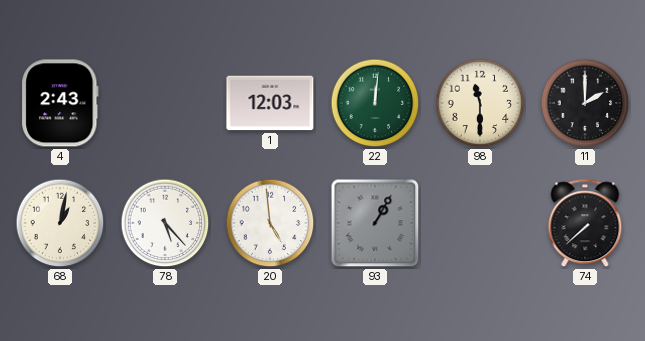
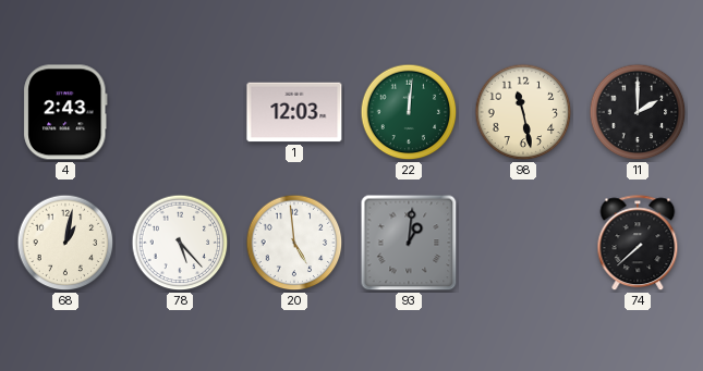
98: 11:30 -> 11:28
93: 1:05 -> 1:01
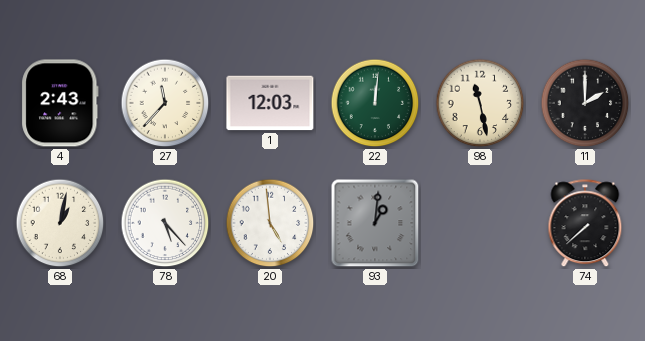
27: none -> 11:37
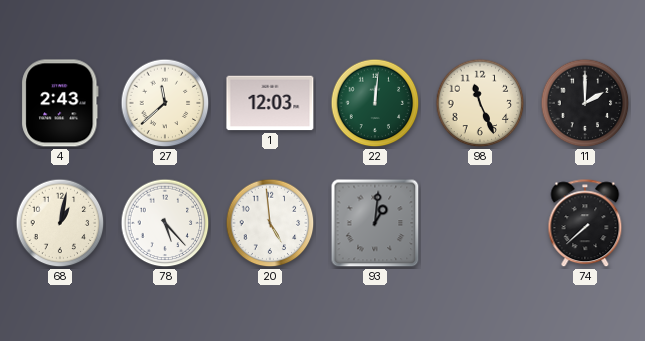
27: 11:37 -> 11:38
98: 11:28 -> 11:26
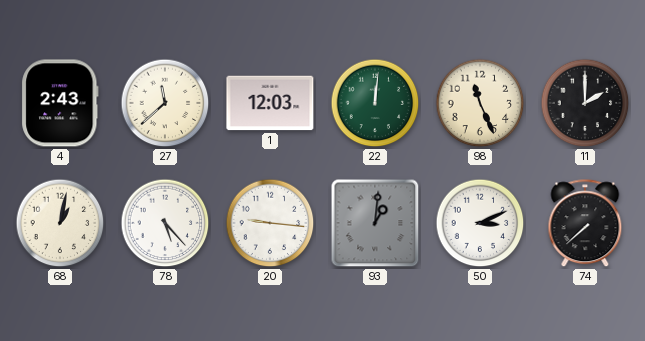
20: 4:59 -> 9:16
50: none -> 3:11
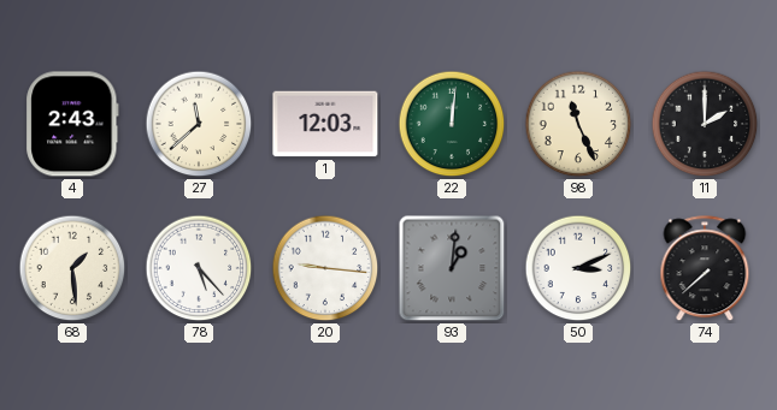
68: 1:02 -> 1:29
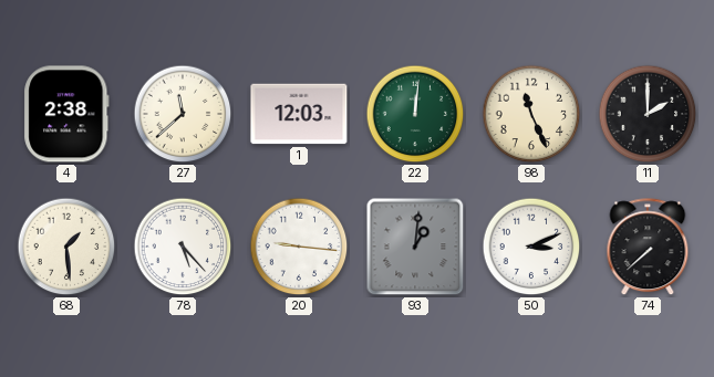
4: 2:43 -> 2:38
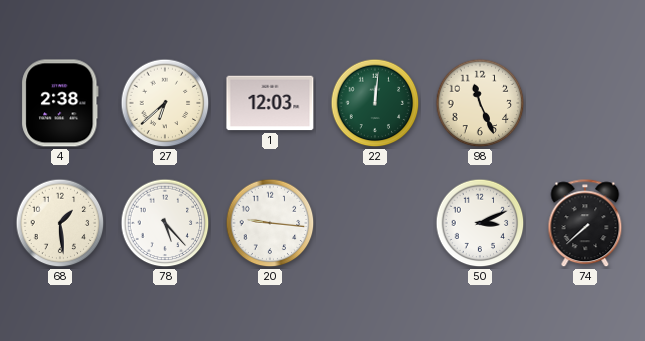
27: 11:38 -> 6:38
11: 2:00 -> none
93: 1:01 -> none
